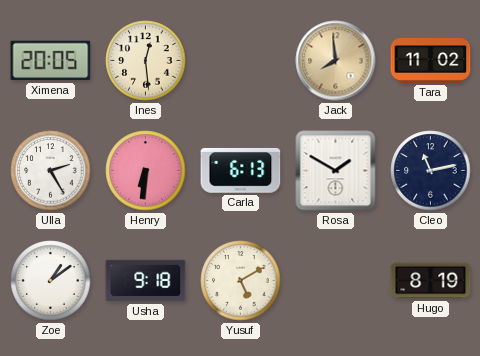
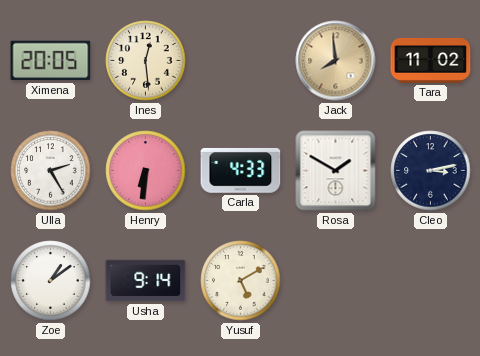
Carla: 6:13 -> 4:33
Cleo: 11:13 -> 3:13
Usha: 9:18 -> 9:14
Hugo: 8:19 -> none
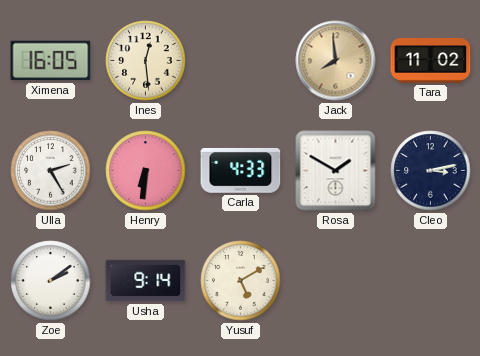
Ximena: 20:05 -> 16:05
Zoe: 1:09 -> 2:09
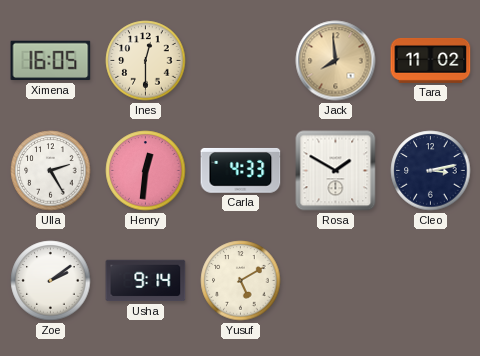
Ines: 12:29 -> 12:30
Henry: 6:31 -> 12:31
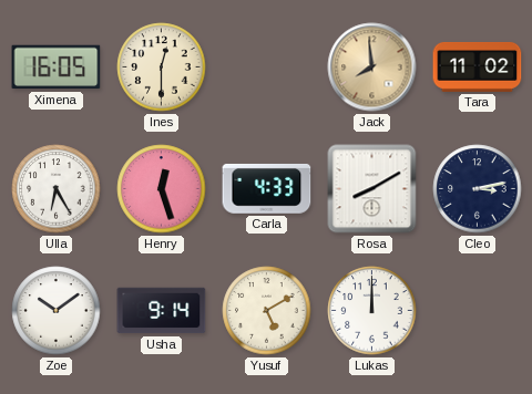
Ulla: 2:25 -> 6:25
Henry: 12:31 -> 12:27
Rosa: 1:50 -> 8:10
Zoe: 2:09 -> 10:09
Lukas: none -> 12:00
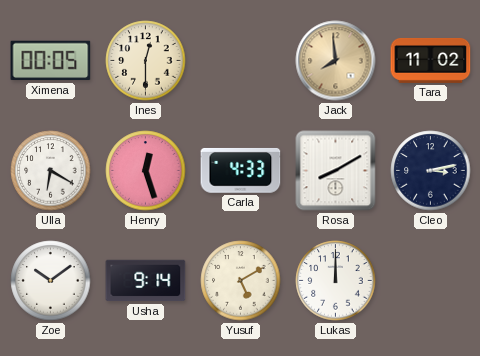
Ximena: 16:05 -> 00:05
Ulla: 6:25 -> 6:20
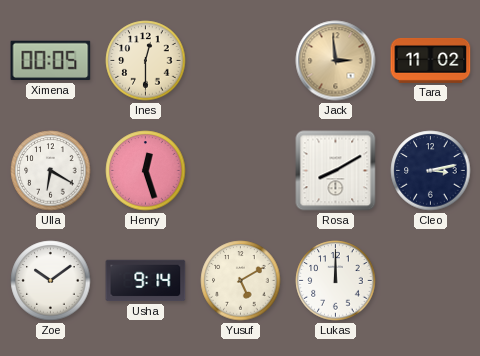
Jack: 7:59 -> 2:59
Carla: 4:33 -> none
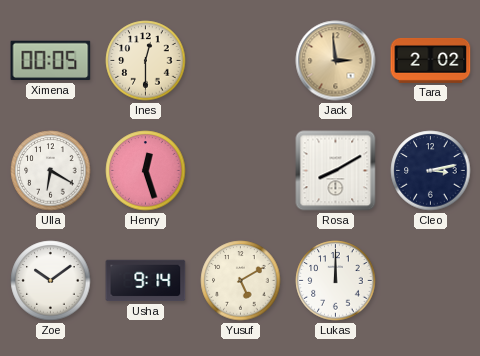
Tara: 11:02 -> 2:02
